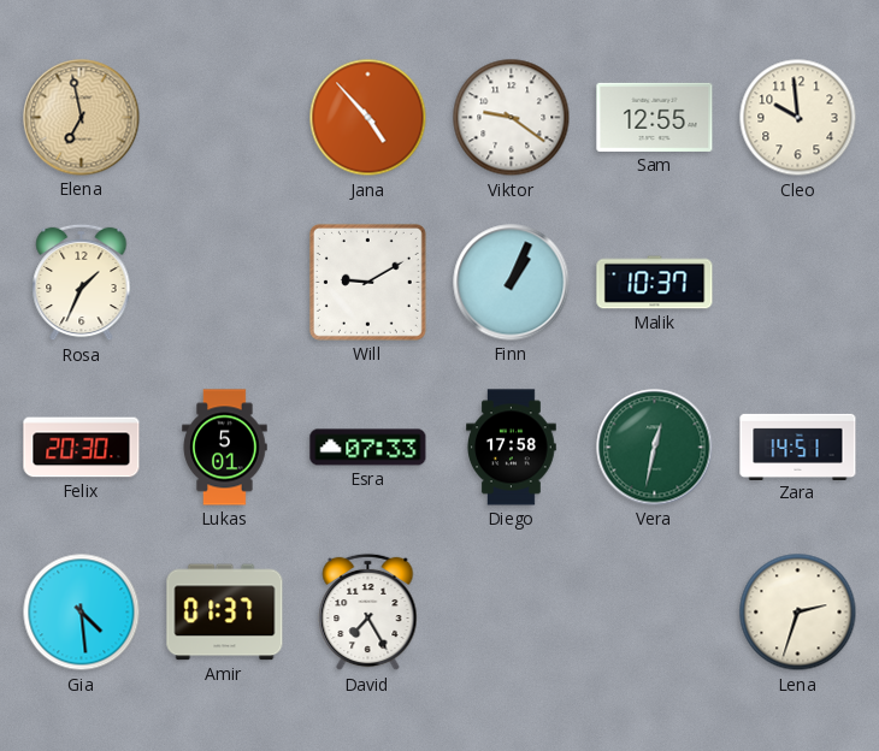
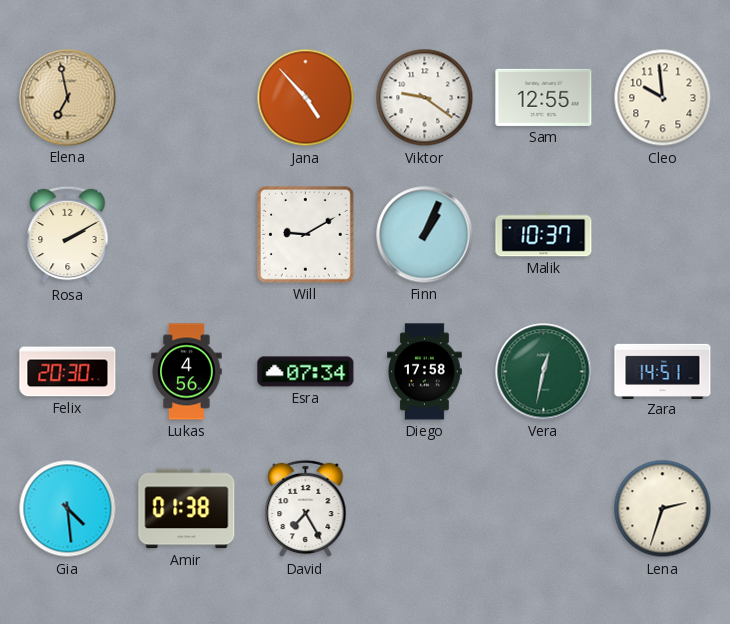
Rosa: 1:34 -> 2:10
Lukas: 5:01 -> 4:56
Esra: 07:33 -> 07:34
Amir: 01:37 -> 01:38
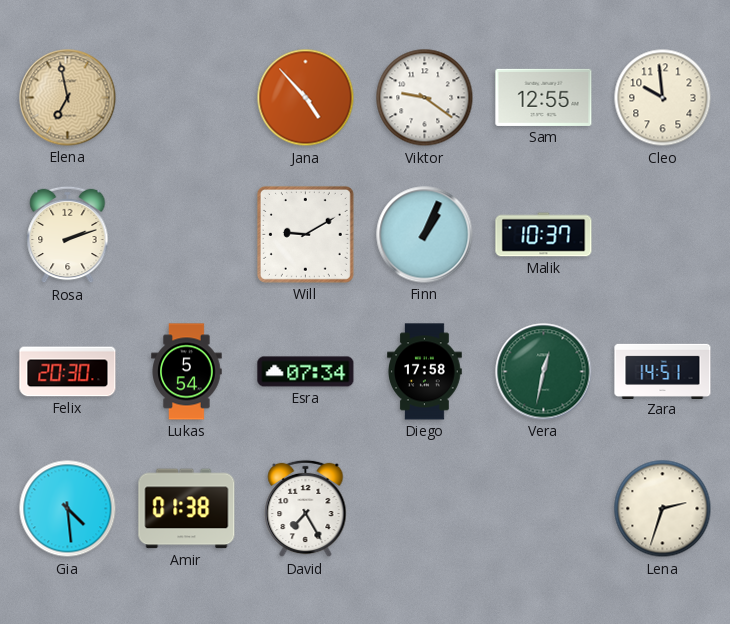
Rosa: 2:10 -> 2:12
Lukas: 4:56 -> 5:54
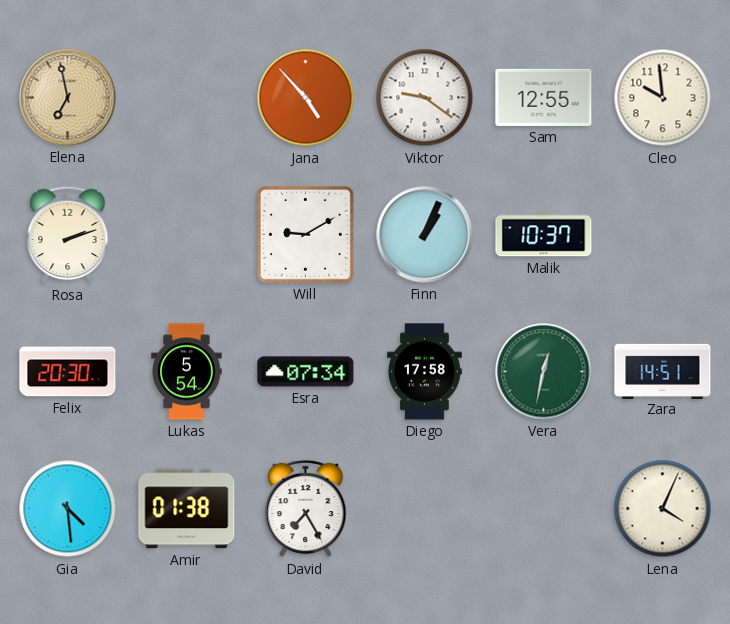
Lena: 2:33 -> 4:04
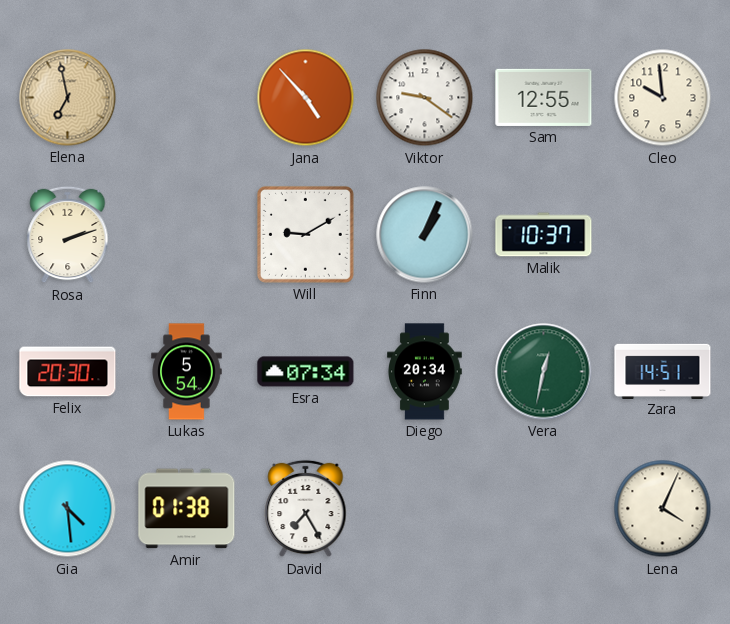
Diego: 17:58 -> 20:34
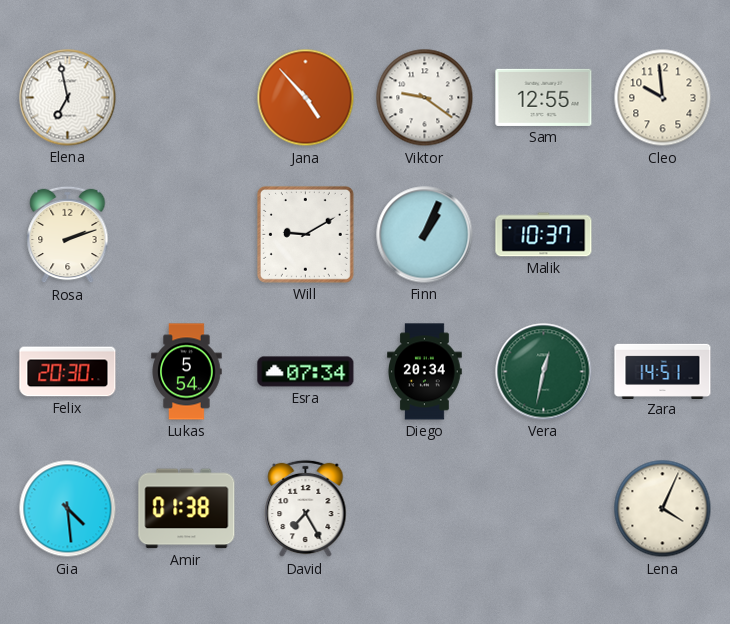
Elena dial: champagne -> white
